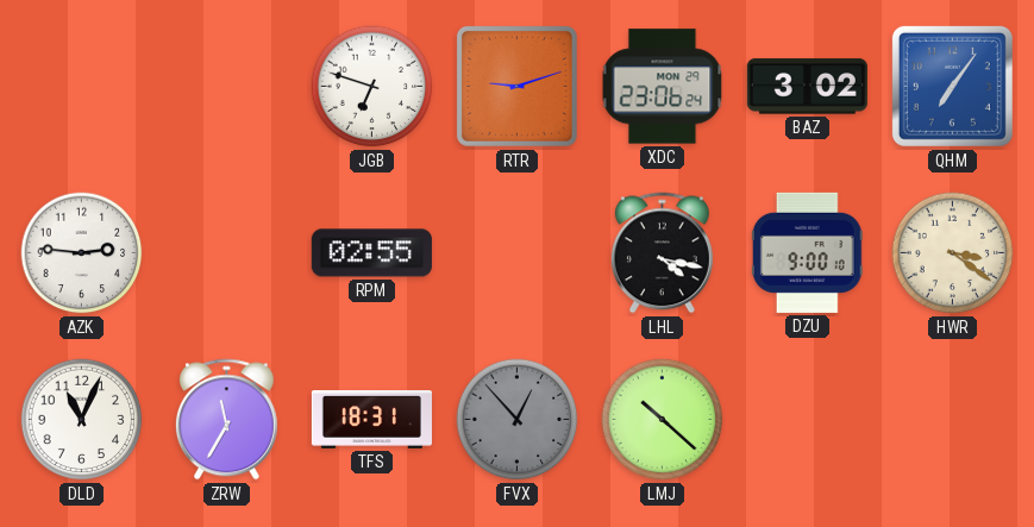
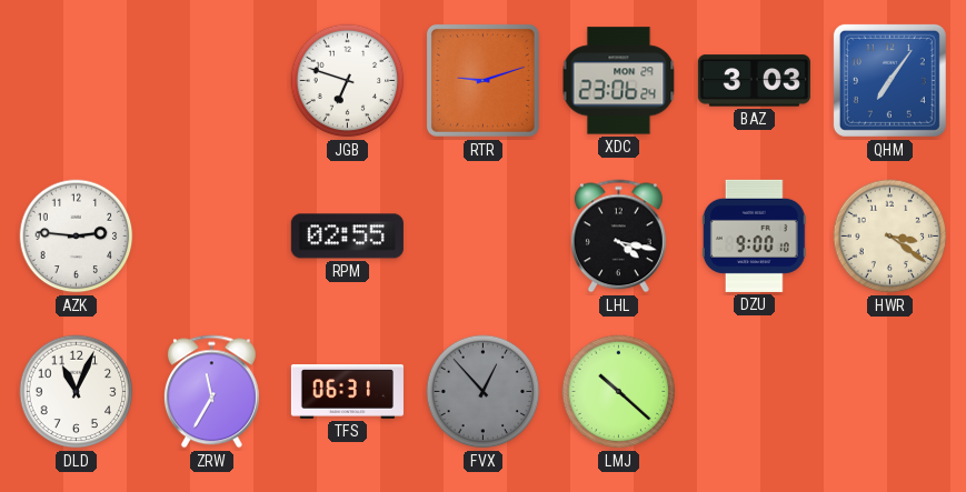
BAZ: 3:02 -> 3:03
TFS: 18:31 -> 06:31
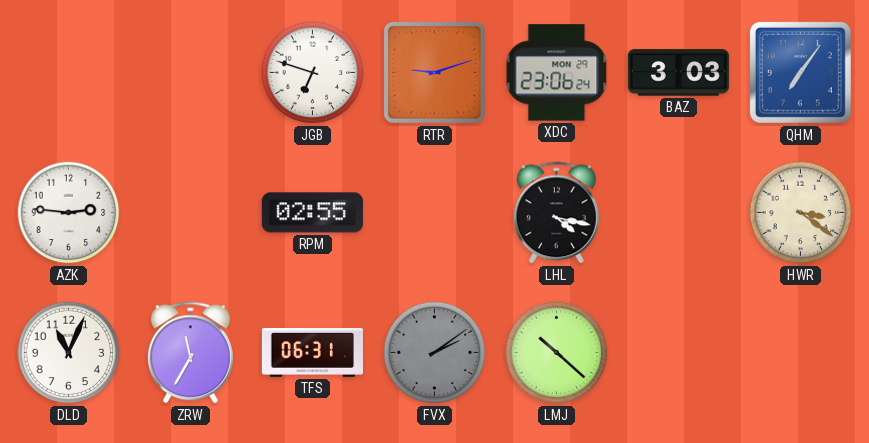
DZU: 9:00 -> none
FVX: 12:53 -> 2:09
